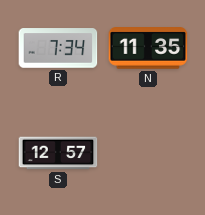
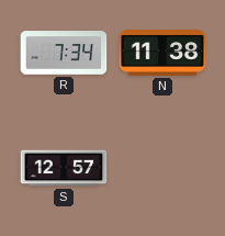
N: 11:35 -> 11:38
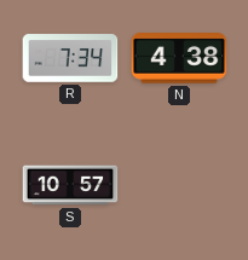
N: 11:38 -> 4:38
S: 12:57 -> 10:57
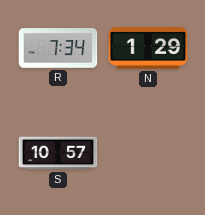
N: 4:38 -> 1:29
